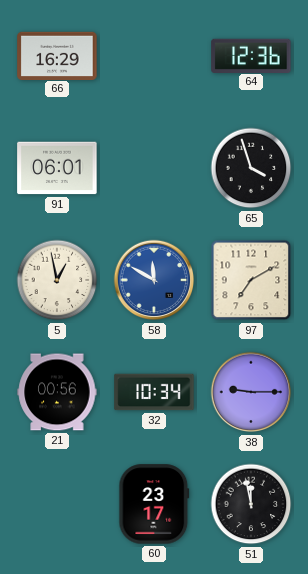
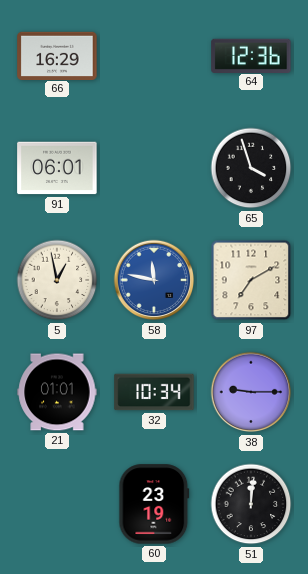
58: 11:50 -> 11:47
21: 00:56 -> 01:01
60: 23:17 -> 23:19
51: 11:58 -> 12:01
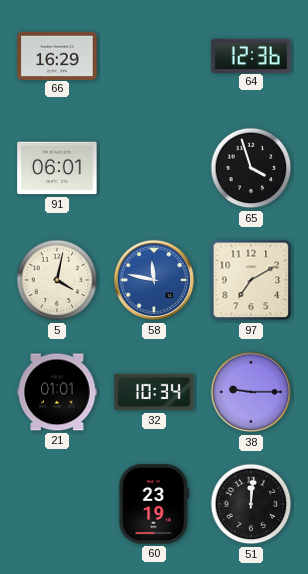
5: 12:58 -> 4:02
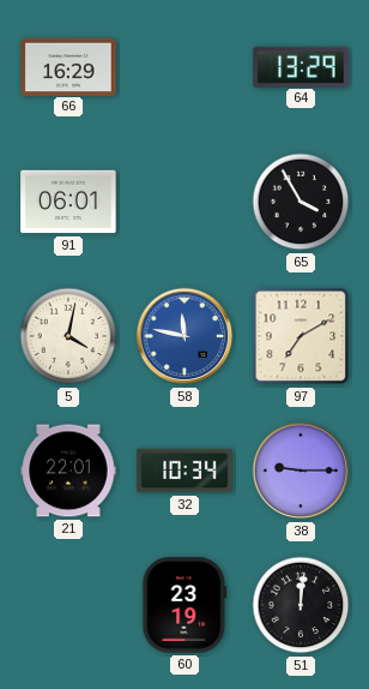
64: 12:36 -> 13:29
65: 3:57 -> 3:55
21: 01:01 -> 22:01
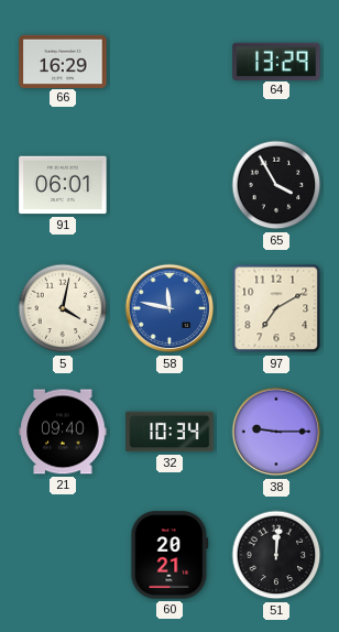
21: 22:01 -> 09:40
60: 23:19 -> 20:21
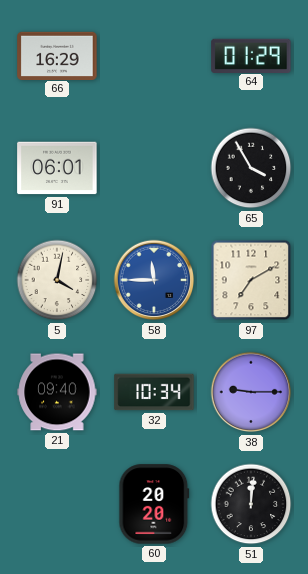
64: 13:29 -> 01:29
58: 11:47 -> 11:45
60: 20:21 -> 20:20
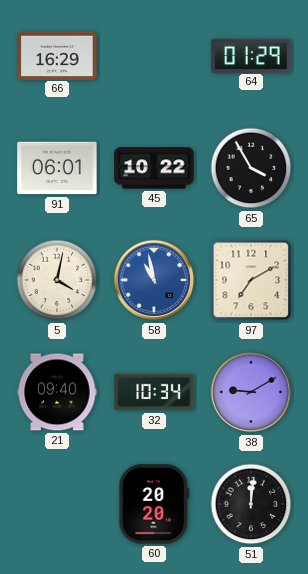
45: none -> 10:22
58: 11:45 -> 10:58
38: 9:15 -> 9:10
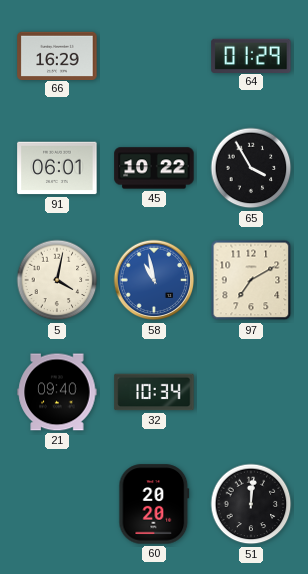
38: 9:10 -> none
